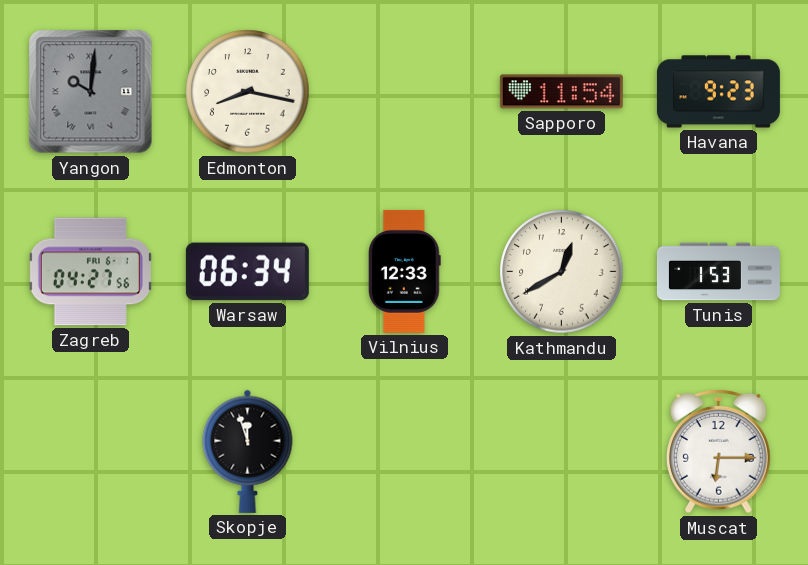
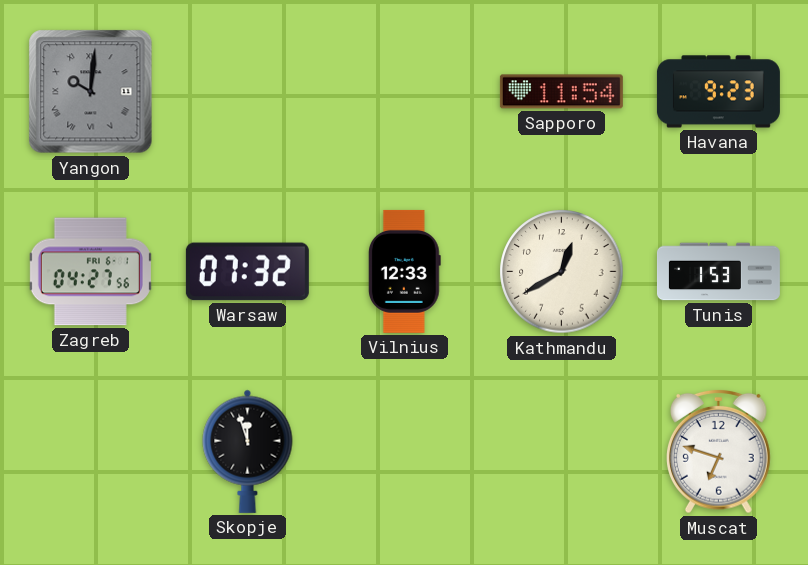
Edmonton: 8:17 -> none
Warsaw: 06:34 -> 07:32
Muscat: 6:15 -> 6:48
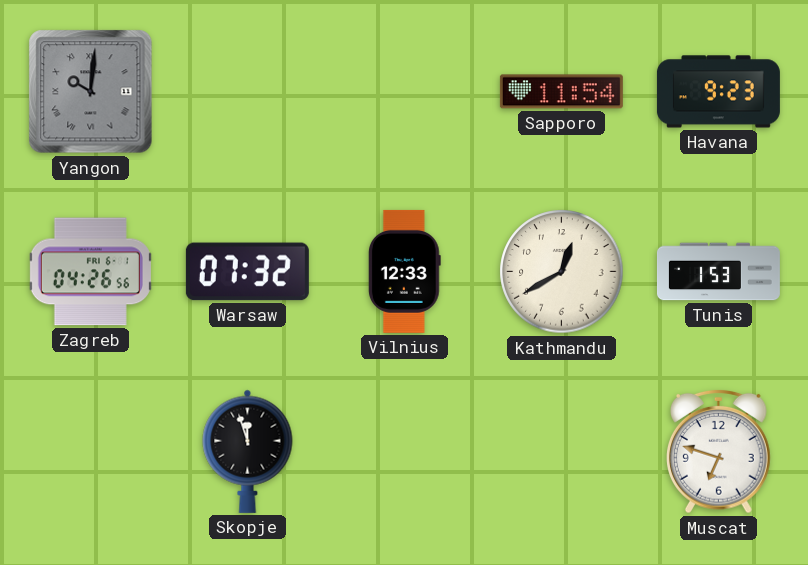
Zagreb: 04:27 -> 04:26
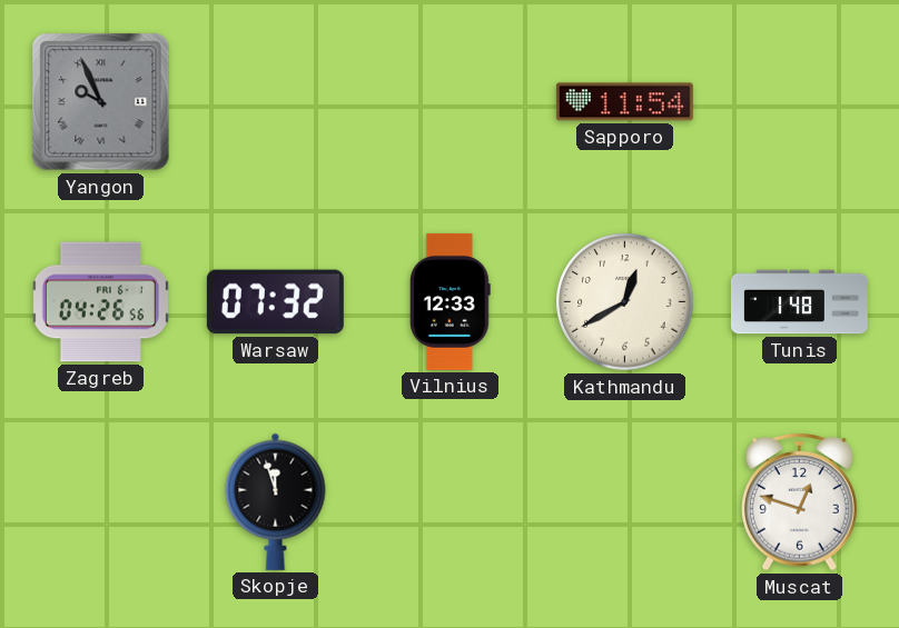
Yangon: 10:01 -> 9:56
Havana: 9:23 -> none
Tunis: 1:53 -> 1:48
Muscat: 6:48 -> 12:48
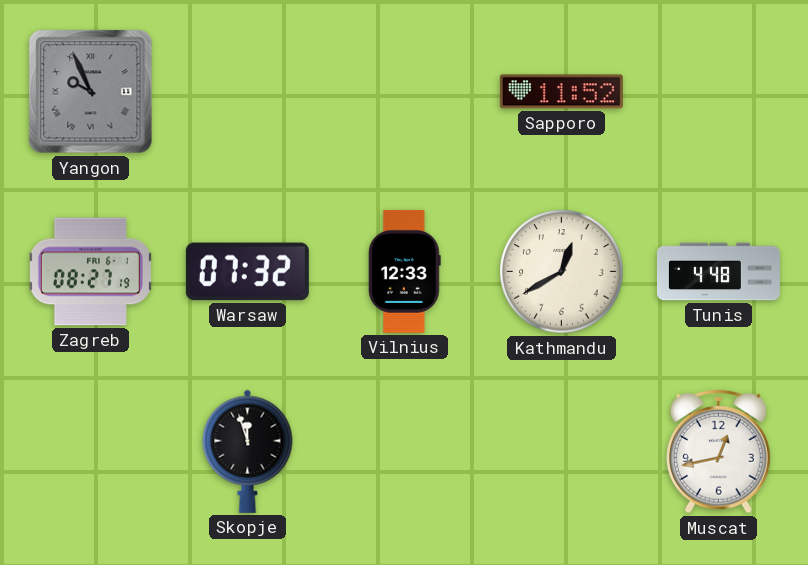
Sapporo: 11:54 -> 11:52
Zagreb: 04:26 -> 08:27
Tunis: 1:48 -> 4:48
Muscat: 12:48 -> 12:43
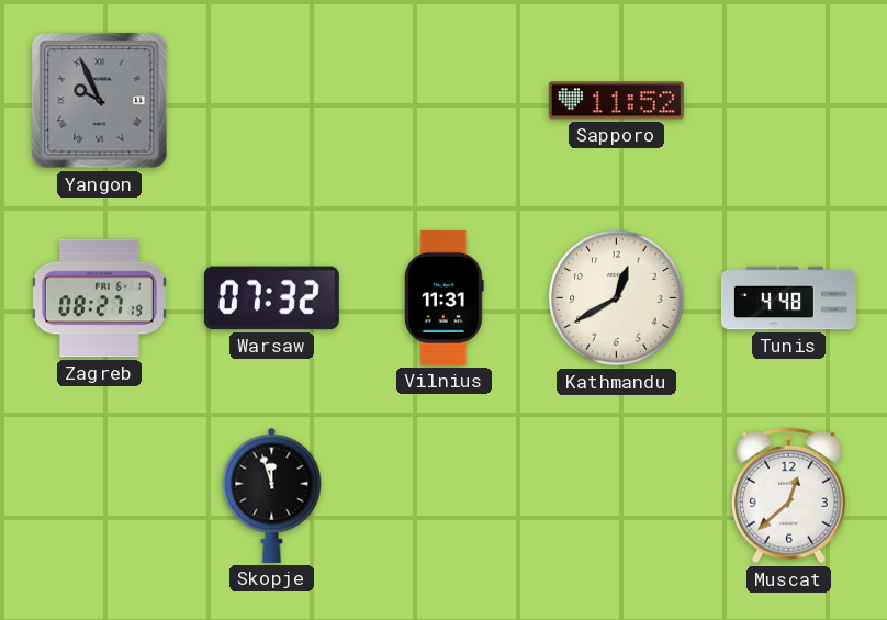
Vilnius: 12:33 -> 11:31
Muscat: 12:43 -> 12:38
